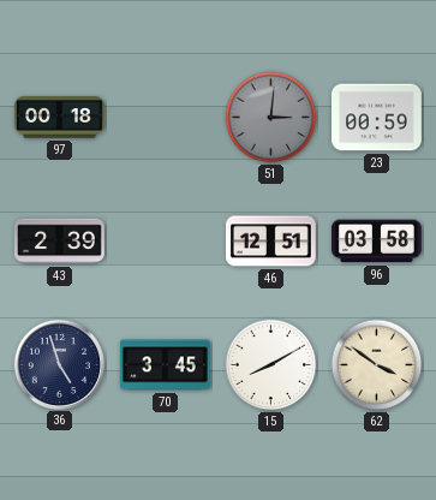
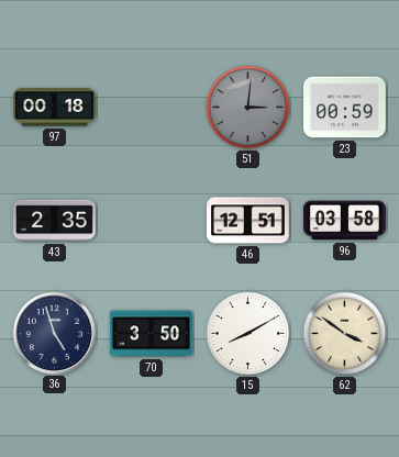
43: 2:39 -> 2:35
70: 3:45 -> 3:50
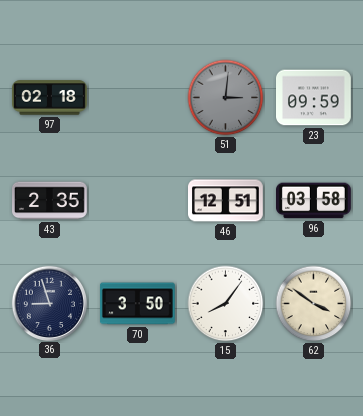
97: 00:18 -> 02:18
23: 00:59 -> 09:59
36: 4:57 -> 8:57
15: 8:10 -> 8:06
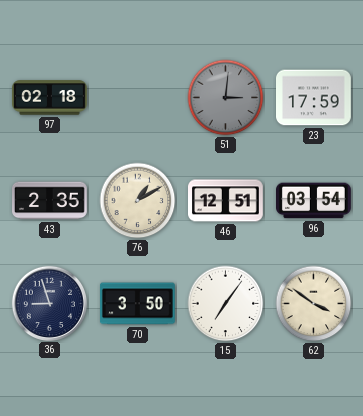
23: 09:59 -> 17:59
76: none -> 1:10
96: 03:58 -> 03:54
15: 8:06 -> 7:06
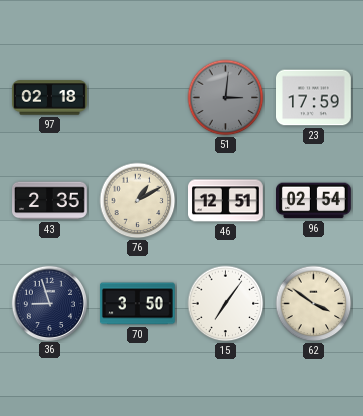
96: 03:54 -> 02:54
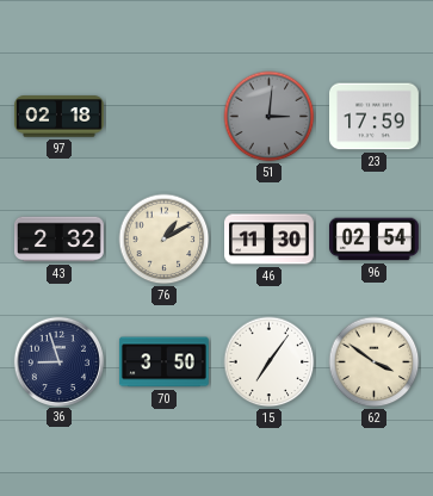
43: 2:35 -> 2:32
46: 12:51 -> 11:30
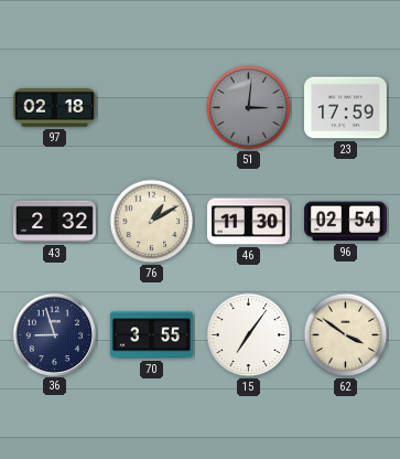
70: 3:50 -> 3:55
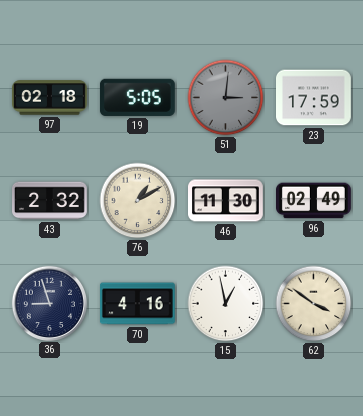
19: none -> 5:05
96: 02:54 -> 02:49
70: 3:55 -> 4:16
15: 7:06 -> 12:58
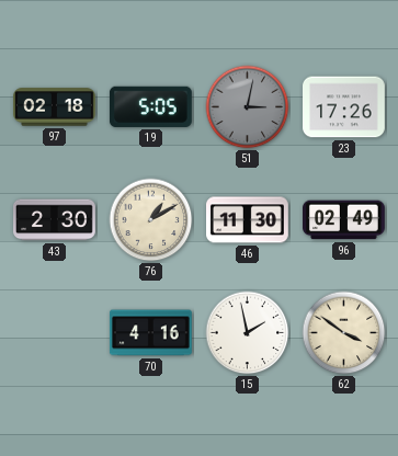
51: 3:01 -> 3:02
23: 17:59 -> 17:26
43: 2:32 -> 2:30
36: 8:57 -> none
15: 12:58 -> 1:58
